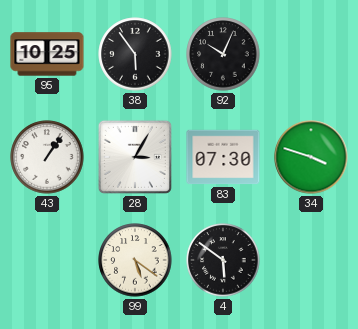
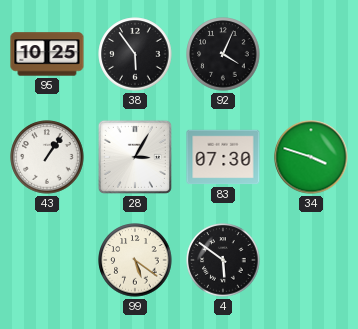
92: 10:04 -> 4:04
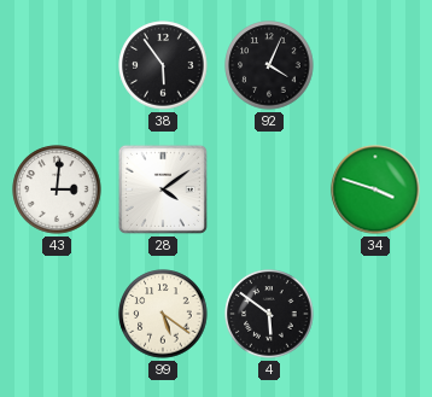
95: 10:25 -> none
43: 1:06 -> 3:01
28: 3:05 -> 4:09
83: 07:30 -> none
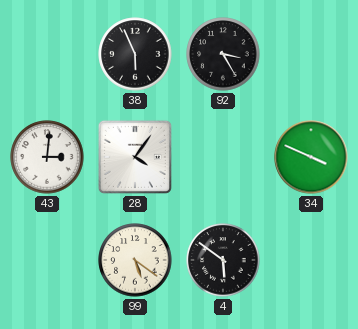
38: 5:54 -> 5:56
92: 4:04 -> 3:25
28: 4:09 -> 4:06
34: 3:48 -> 3:49
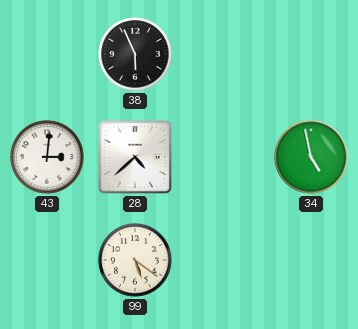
92: 3:25 -> none
28: 4:06 -> 4:38
34: 3:49 -> 4:58
4: 5:51 -> none
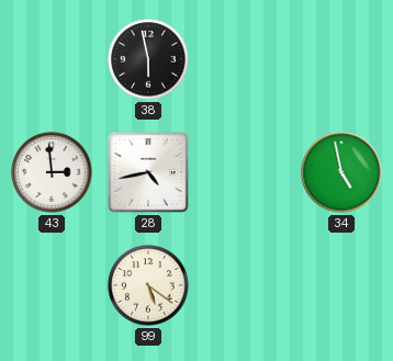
38: 5:56 -> 5:58
43: 3:01 -> 2:59
28: 4:38 -> 4:43
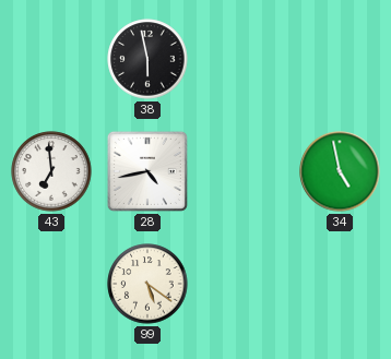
43: 2:59 -> 6:59
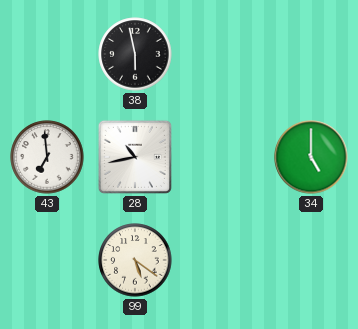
28: 4:43 -> 10:43
34: 4:58 -> 5:00
